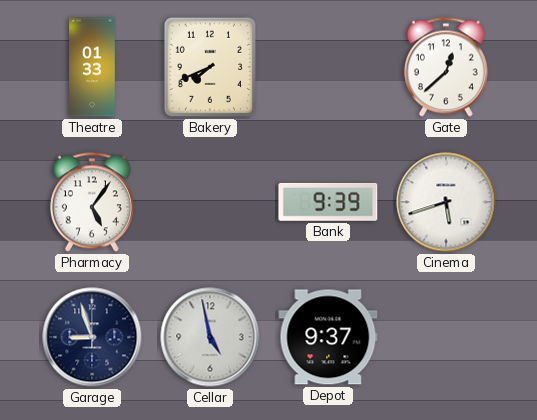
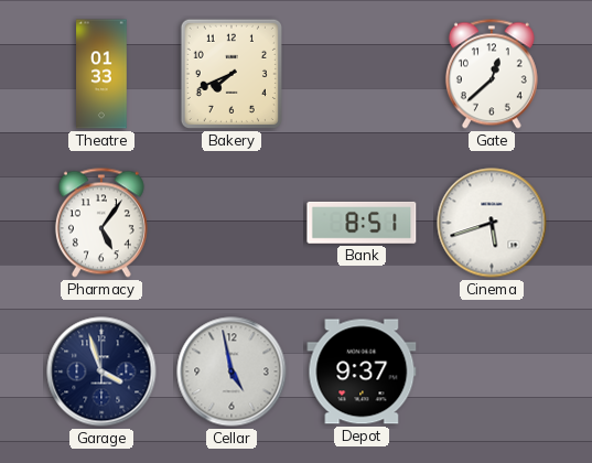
Bank: 9:39 -> 8:51
Garage: 8:57 -> 3:57
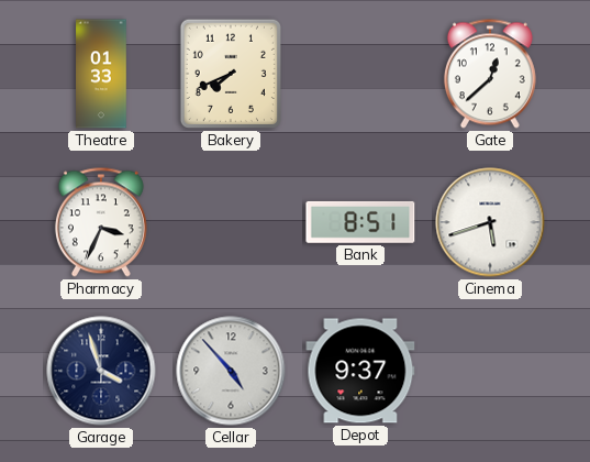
Pharmacy: 5:06 -> 3:34
Cellar: 4:58 -> 4:53
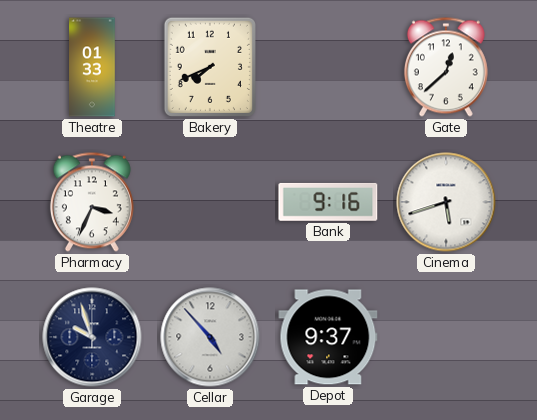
Bank: 8:51 -> 9:16
Garage: 3:57 -> 9:57
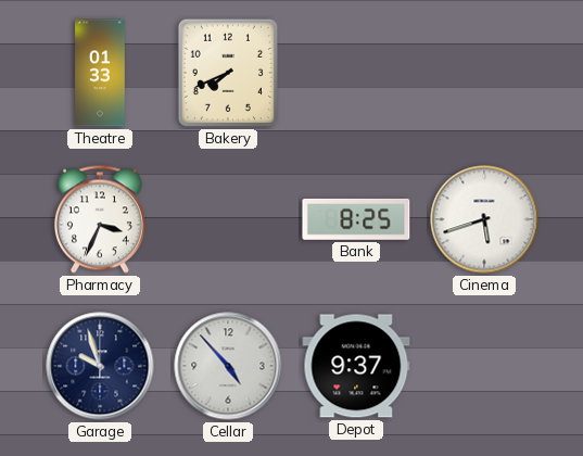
Gate: 12:38 -> none
Bank: 9:16 -> 8:25
